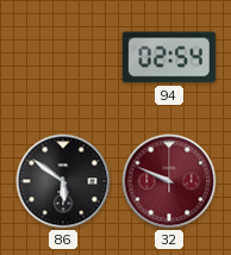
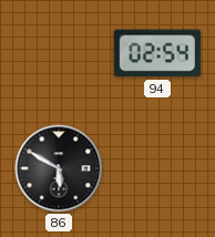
86: 5:51 -> 5:50
32: 9:49 -> none
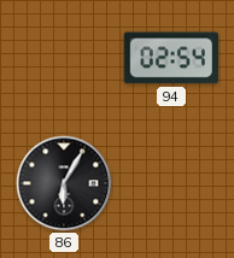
86: 5:50 -> 6:05
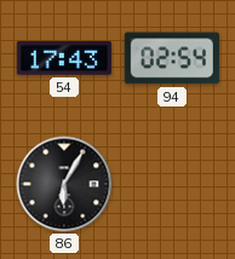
54: none -> 17:43
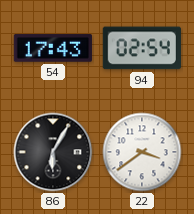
22: none -> 3:39
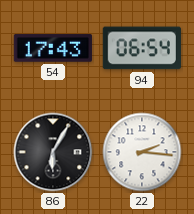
94: 02:54 -> 06:54
22: 3:39 -> 2:16
